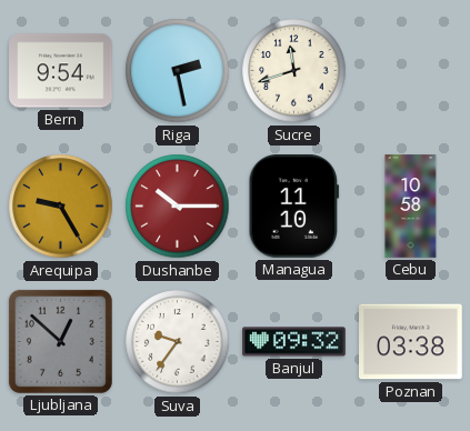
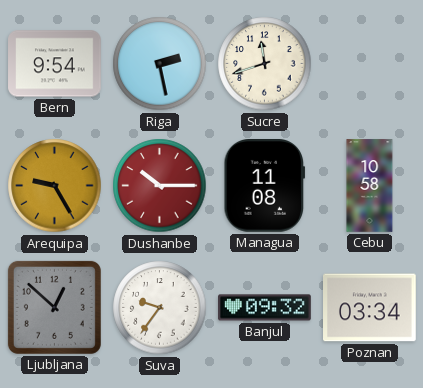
Managua: 11:10 -> 11:08
Poznan: 03:38 -> 03:34
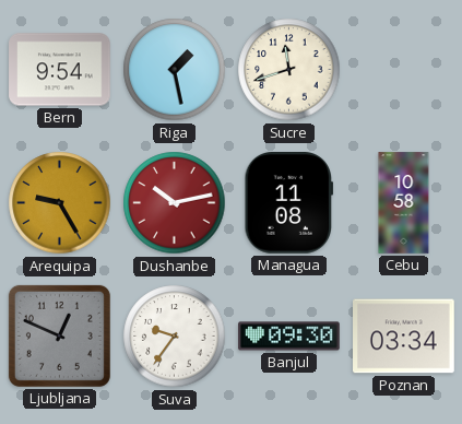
Riga: 2:28 -> 1:28
Dushanbe: 10:15 -> 10:13
Ljubljana: 12:52 -> 12:49
Banjul: 09:32 -> 09:30
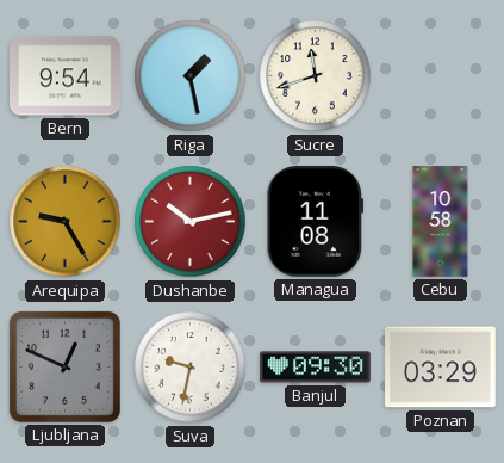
Suva: 9:36 -> 9:32
Poznan: 03:34 -> 03:29
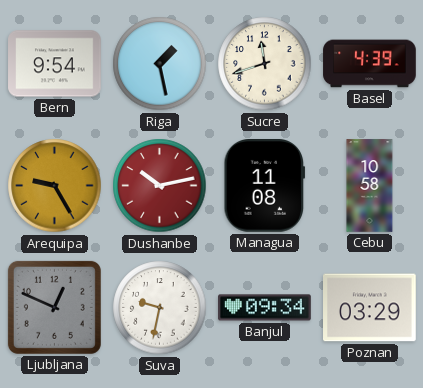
Basel: none -> 4:39
Banjul: 09:30 -> 09:34
